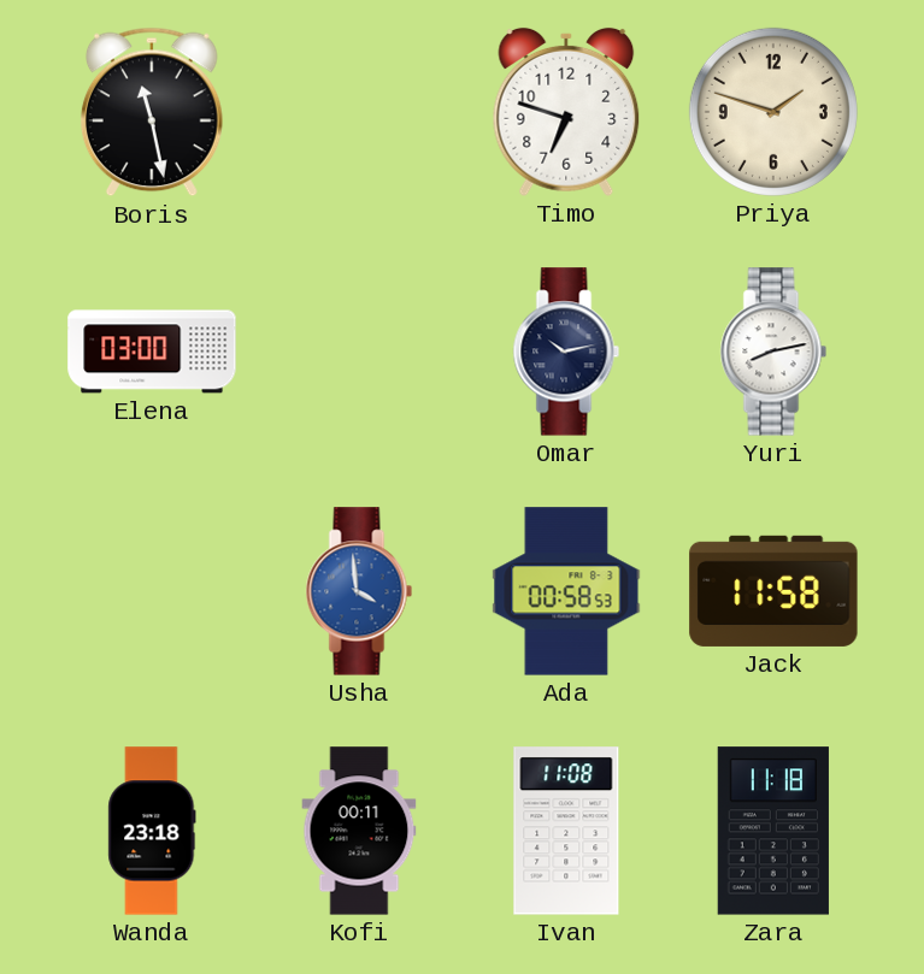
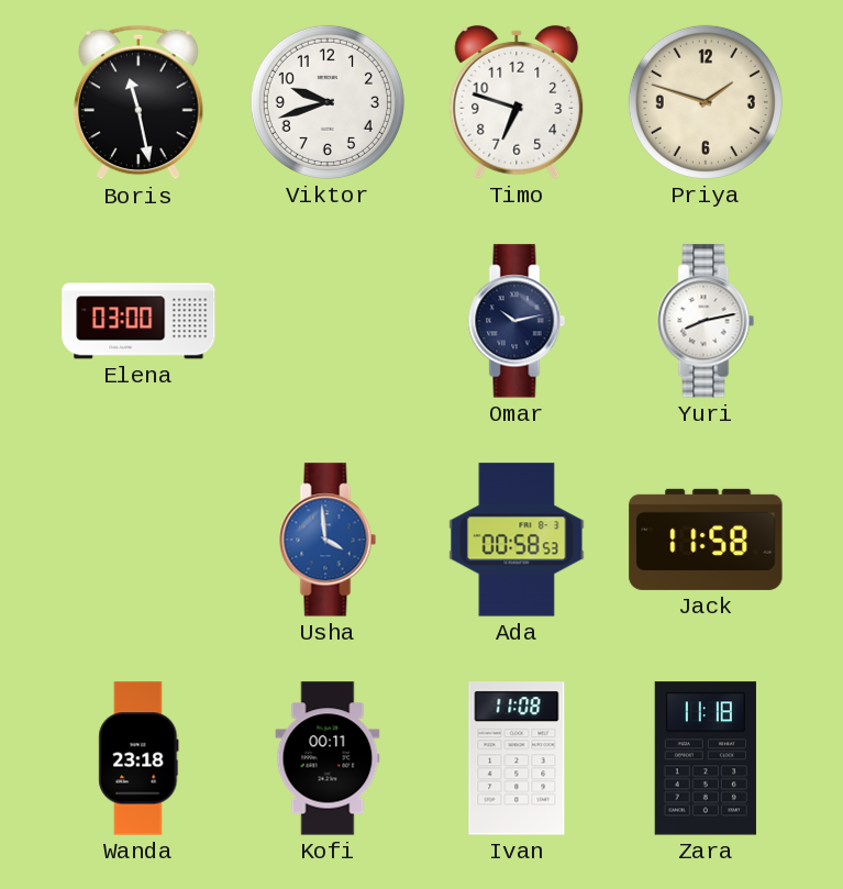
Viktor: none -> 9:42
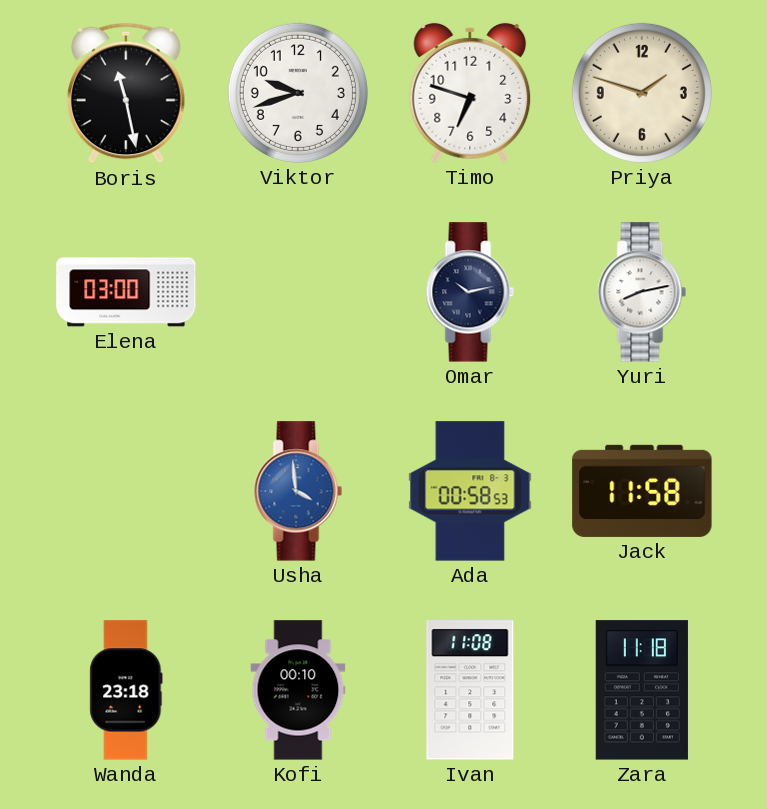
Kofi: 00:11 -> 00:10
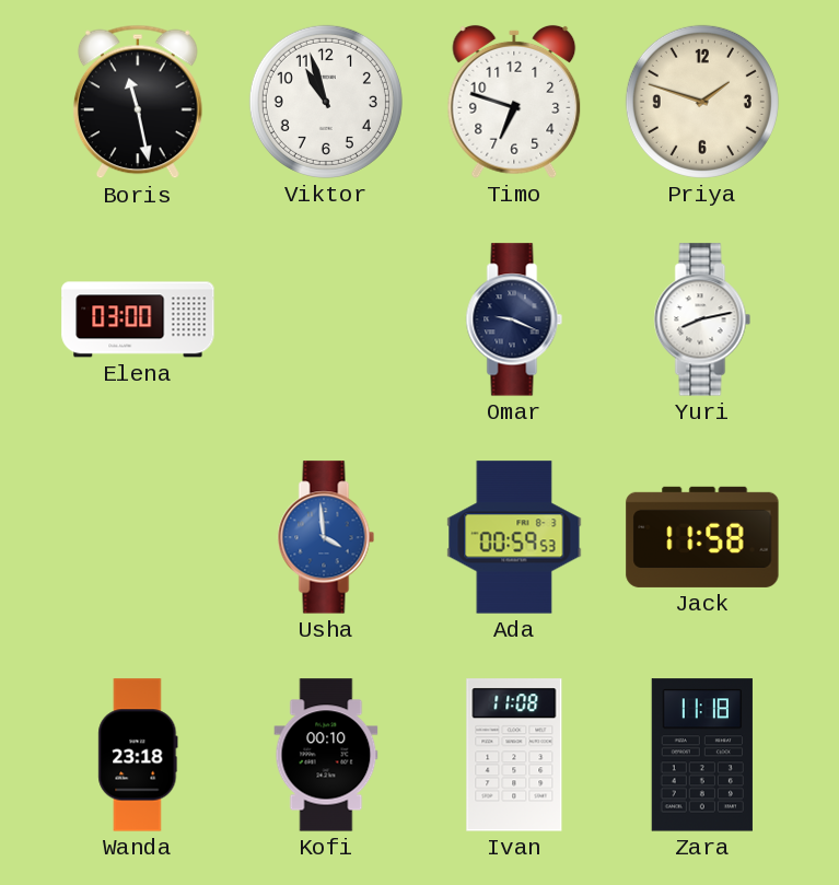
Viktor: 9:42 -> 10:57
Omar: 10:13 -> 9:19
Ada: 00:58 -> 00:59
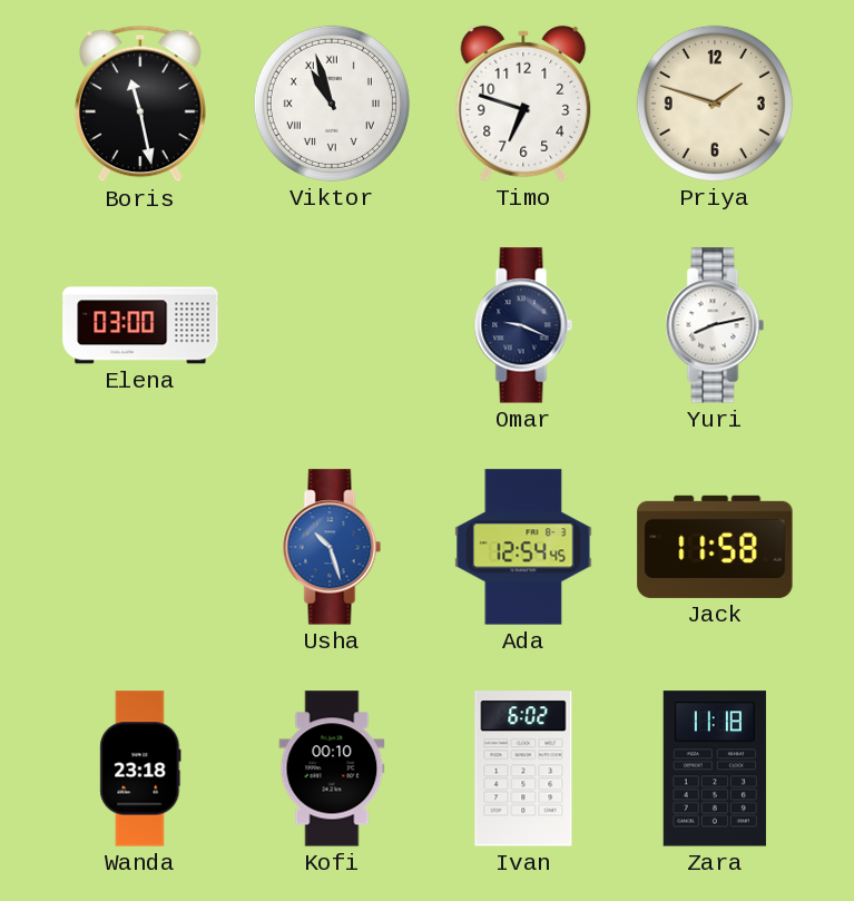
Viktor numerals: Arabic -> Roman
Usha: 3:59 -> 10:27
Ada: 00:59 -> 12:54
Ivan: 11:08 -> 6:02
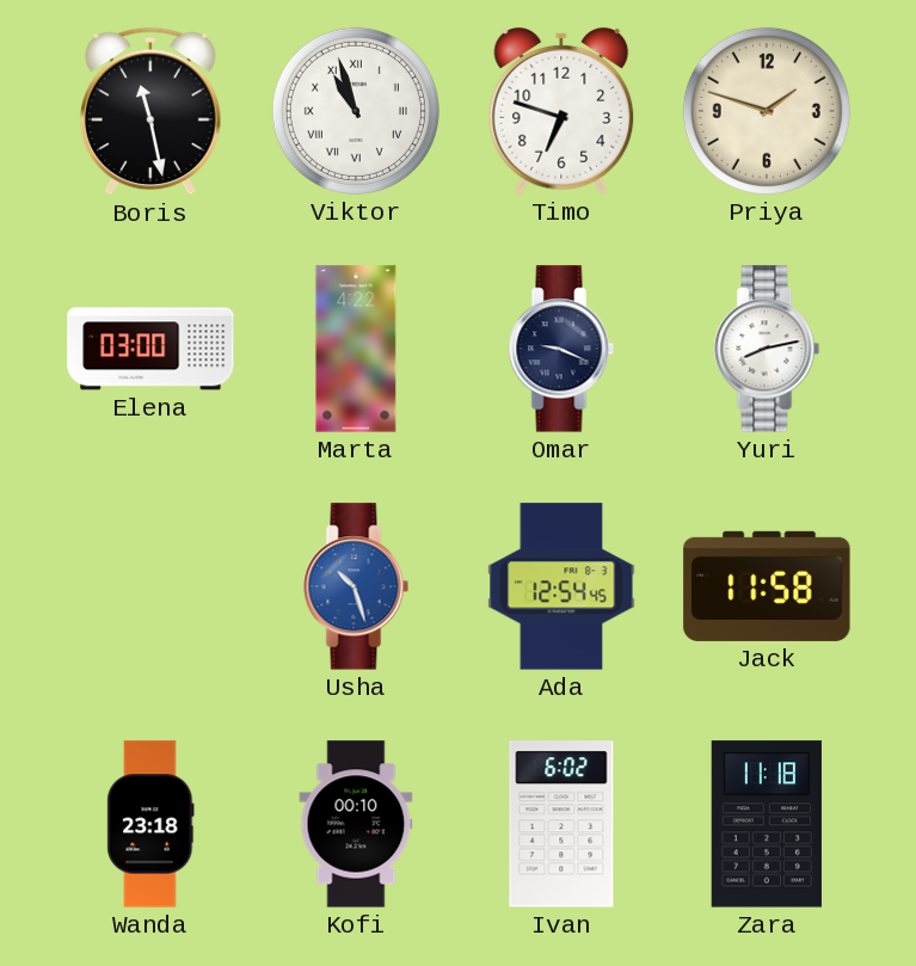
Marta: none -> 4:22
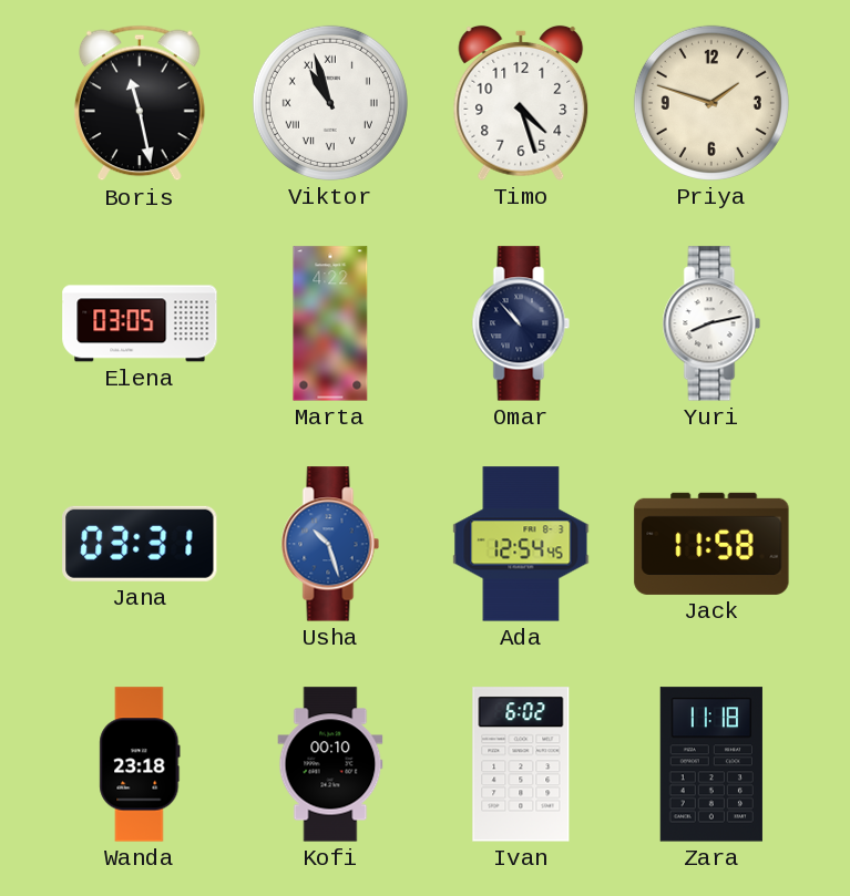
Timo: 6:48 -> 4:27
Elena: 03:00 -> 03:05
Omar: 9:19 -> 10:53
Jana: none -> 03:31
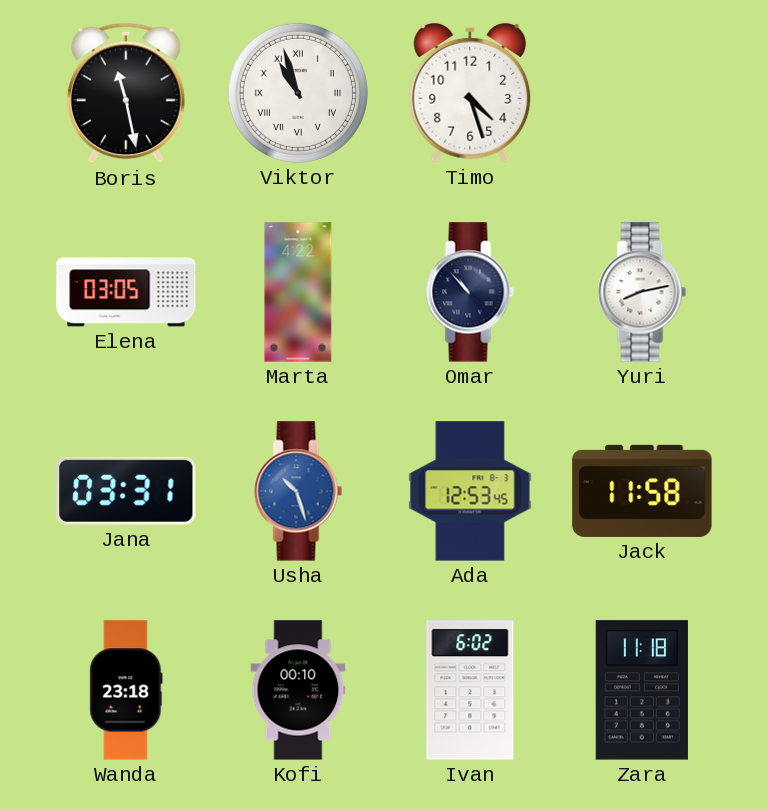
Priya: 1:48 -> none
Ada: 12:54 -> 12:53
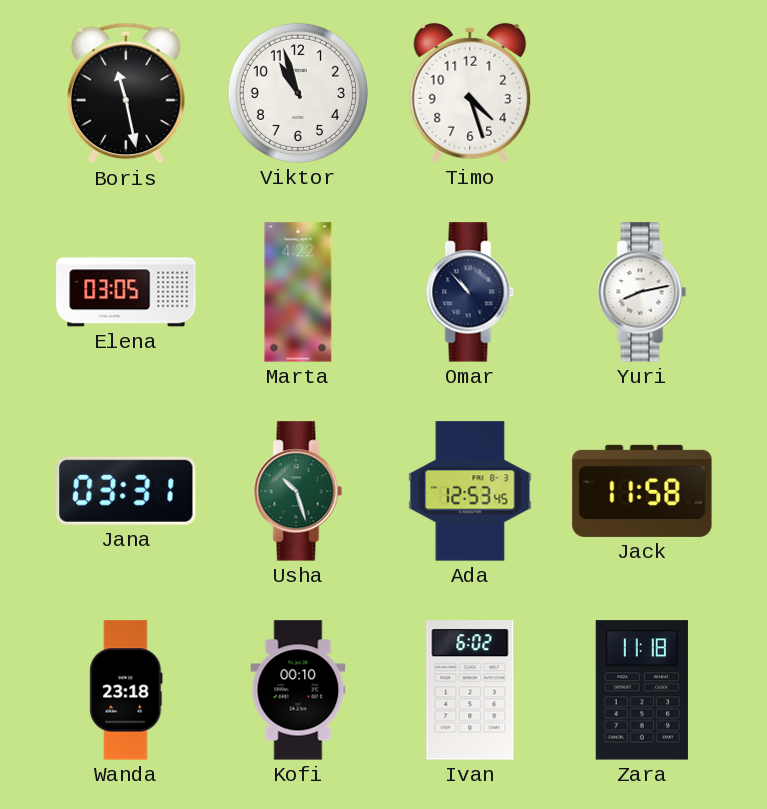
Viktor numerals: Roman -> Arabic
Usha dial: blue -> green
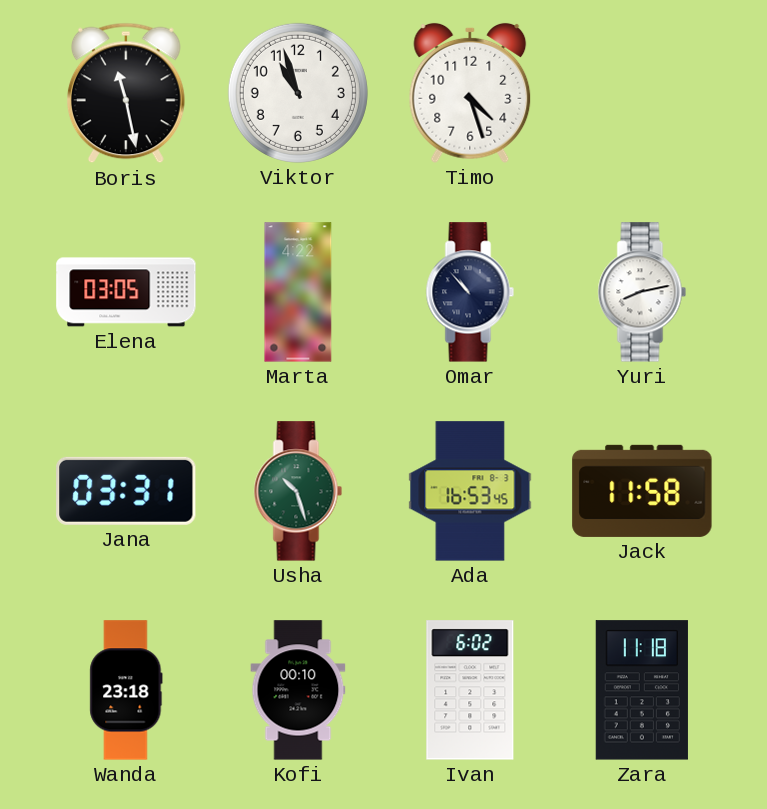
Ada: 12:53 -> 16:53
